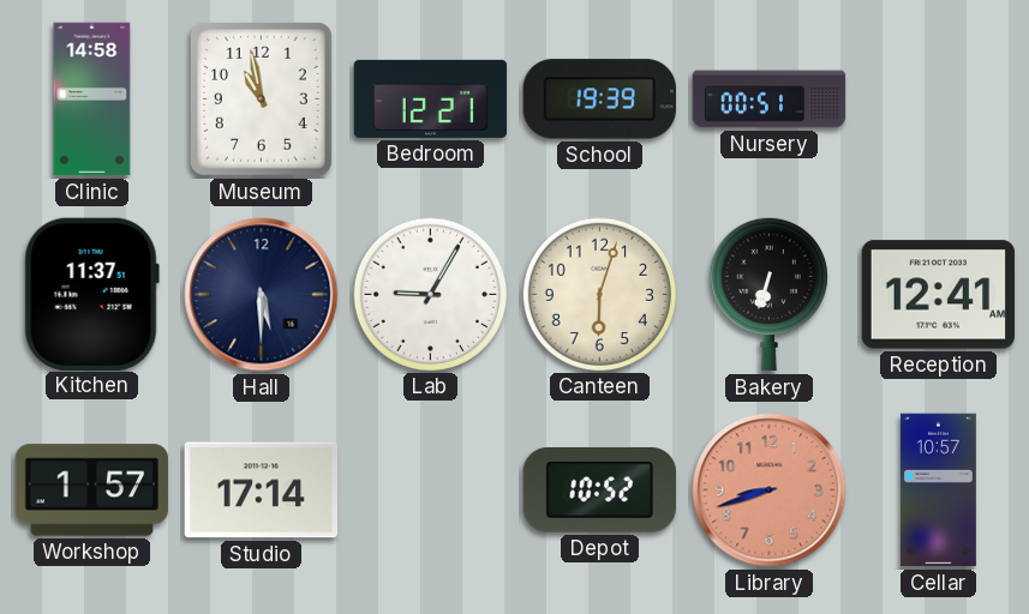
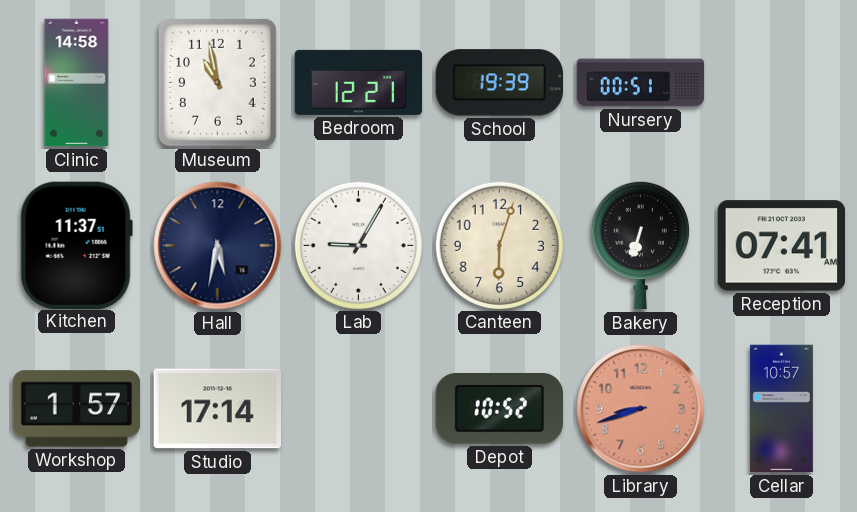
Hall: 5:30 -> 5:32
Reception: 12:41 -> 07:41
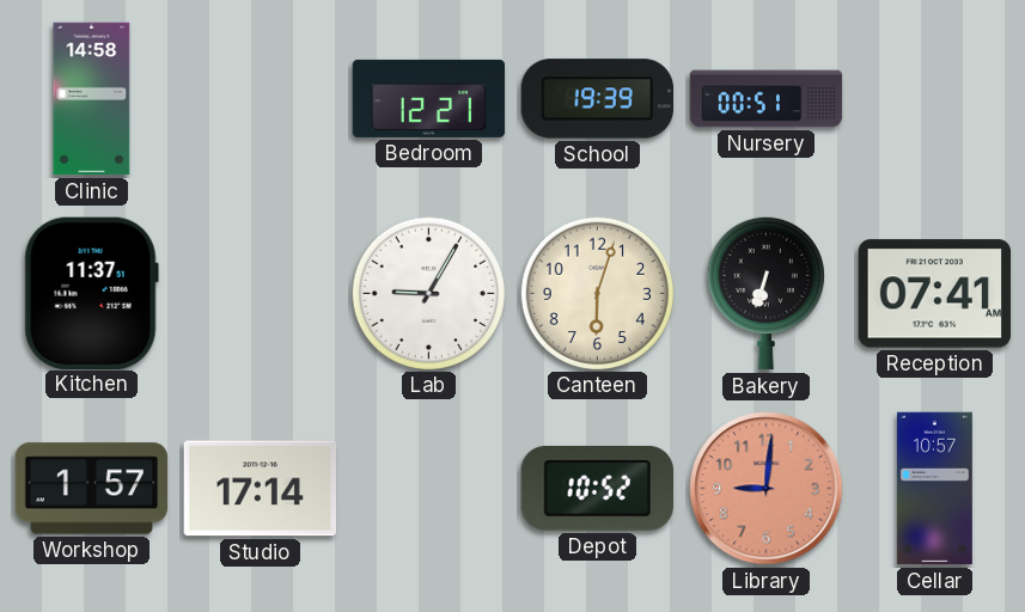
Museum: 10:58 -> none
Hall: 5:32 -> none
Library: 8:42 -> 9:01
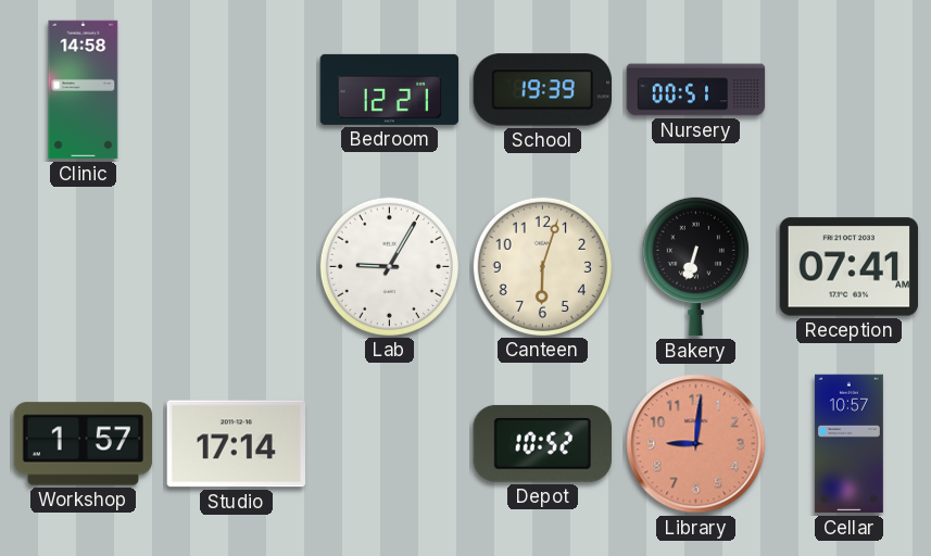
Kitchen: 11:37 -> none
